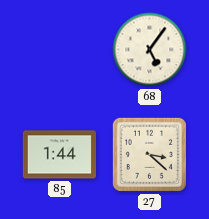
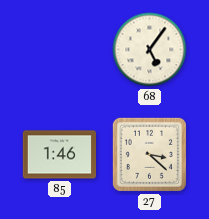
85: 1:44 -> 1:46
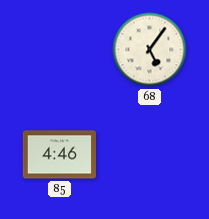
85: 1:46 -> 4:46
27: 3:22 -> none
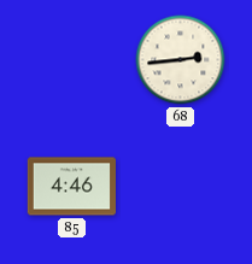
68: 5:06 -> 2:44
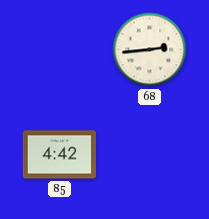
85: 4:46 -> 4:42
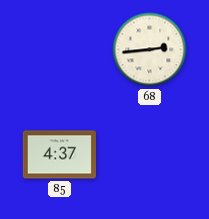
85: 4:42 -> 4:37
